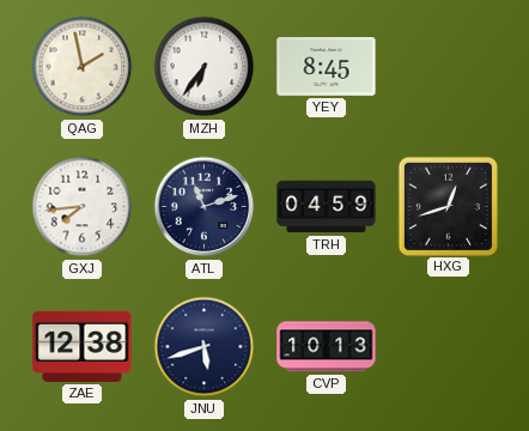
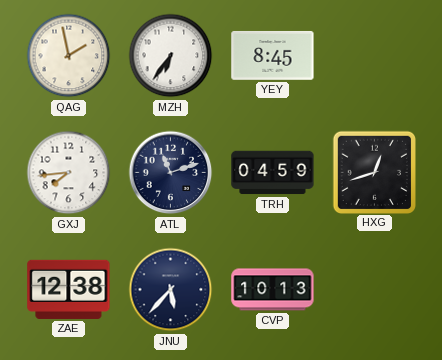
JNU: 5:42 -> 5:37
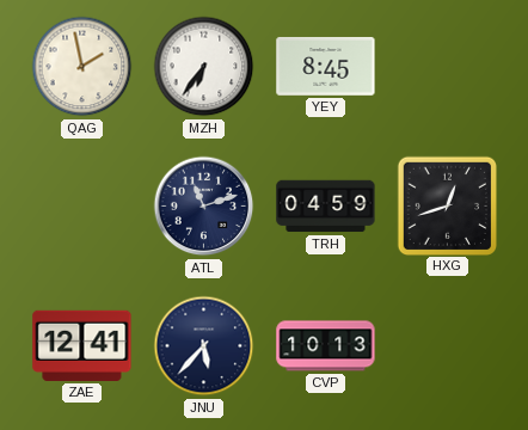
GXJ: 7:44 -> none
ZAE: 12:38 -> 12:41
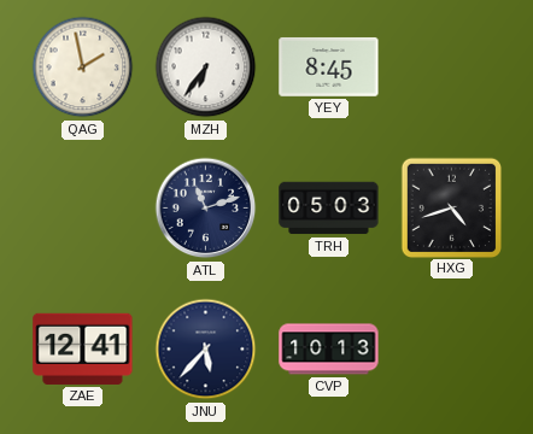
TRH: 04:59 -> 05:03
HXG: 12:42 -> 4:42
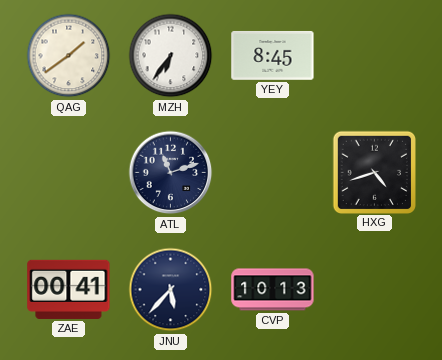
QAG: 1:58 -> 1:39
TRH: 05:03 -> none
ZAE: 12:41 -> 00:41
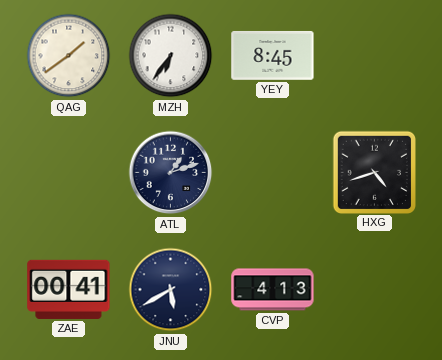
ATL: 11:12 -> 1:12
JNU: 5:37 -> 5:40
CVP: 10:13 -> 4:13
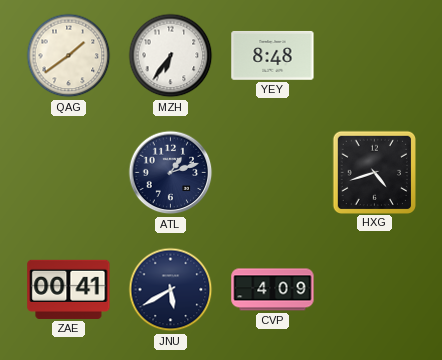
YEY: 8:45 -> 8:48
CVP: 4:13 -> 4:09
